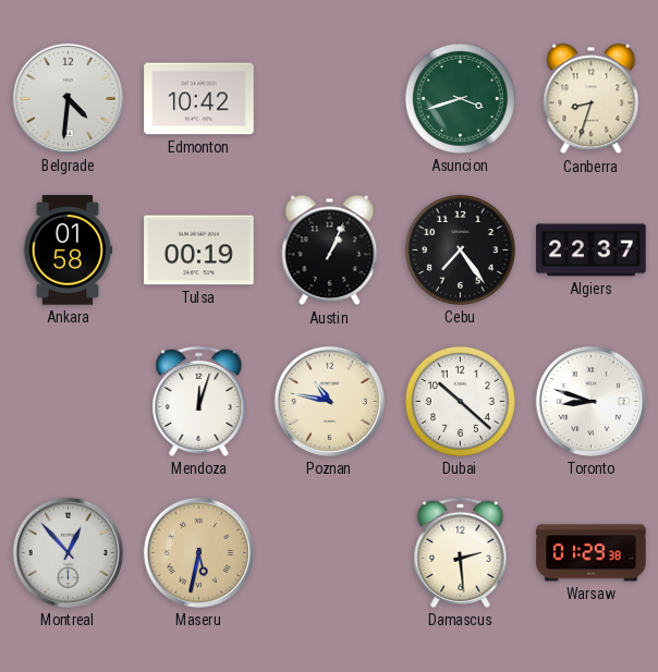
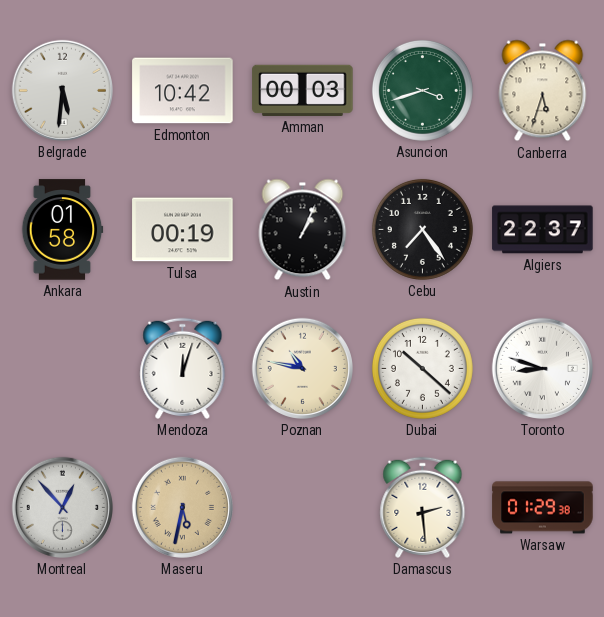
Belgrade: 4:31 -> 5:31
Amman: none -> 00:03
Canberra: 8:33 -> 5:33
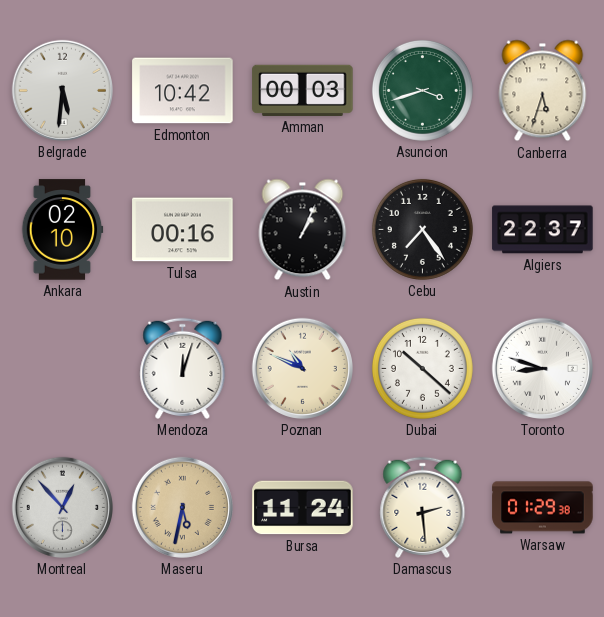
Ankara: 01:58 -> 02:10
Tulsa: 00:19 -> 00:16
Poznan: 10:47 -> 10:49
Bursa: none -> 11:24
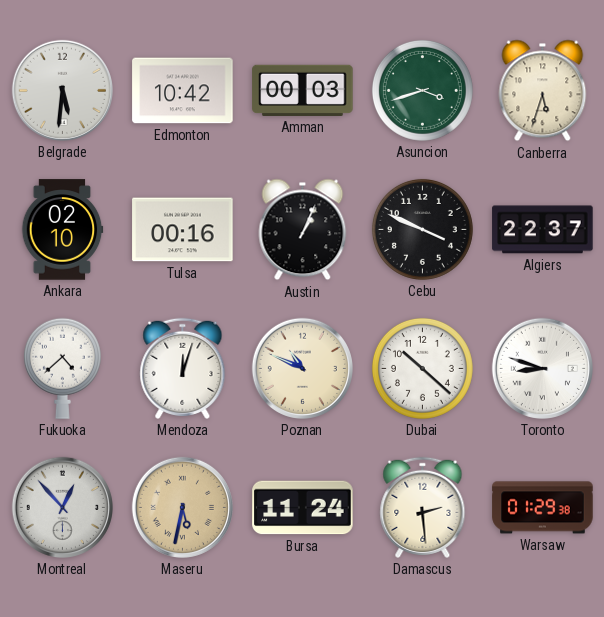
Cebu: 7:24 -> 3:49
Fukuoka: none -> 4:38
